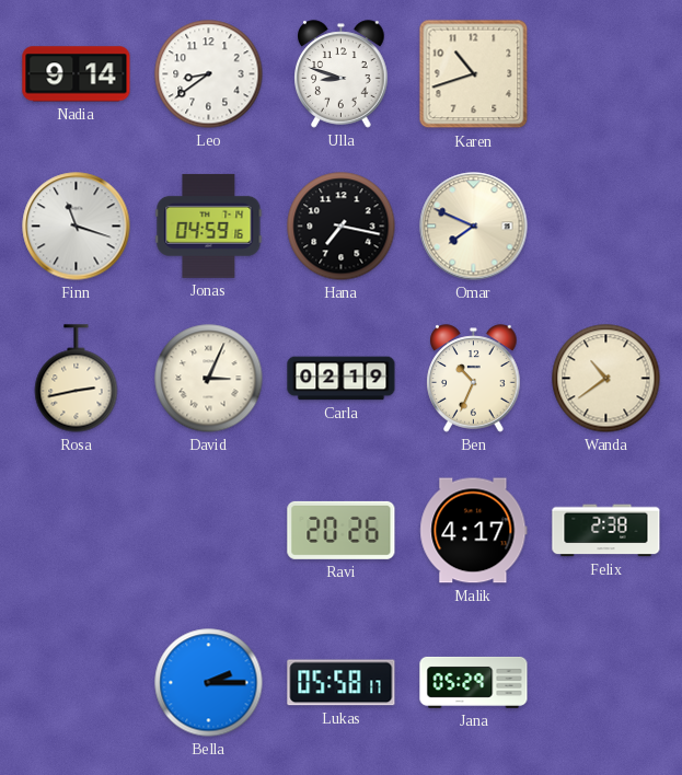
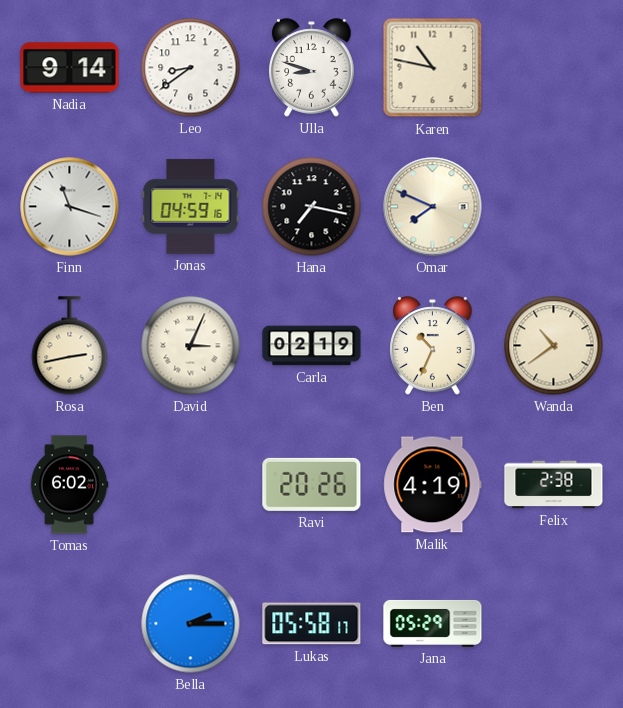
Karen: 10:42 -> 10:47
Tomas: none -> 6:02
Malik: 4:17 -> 4:19
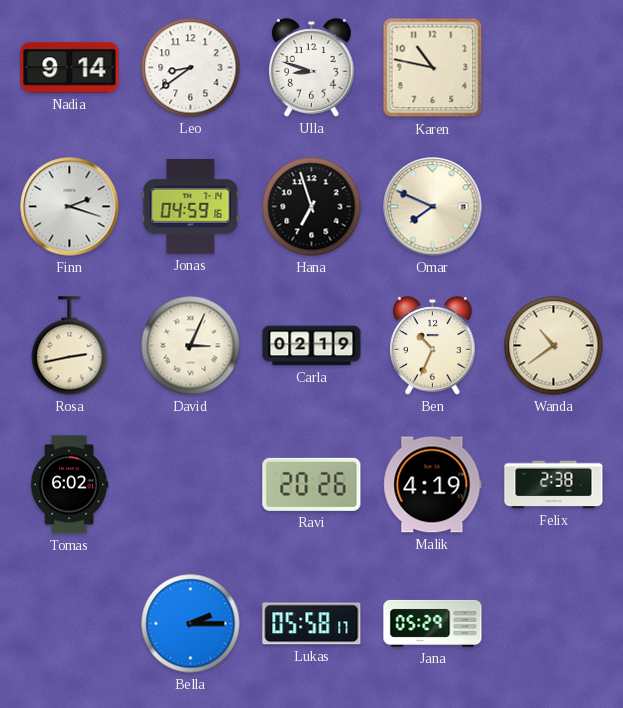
Finn: 11:18 -> 2:18
Hana: 7:17 -> 6:57
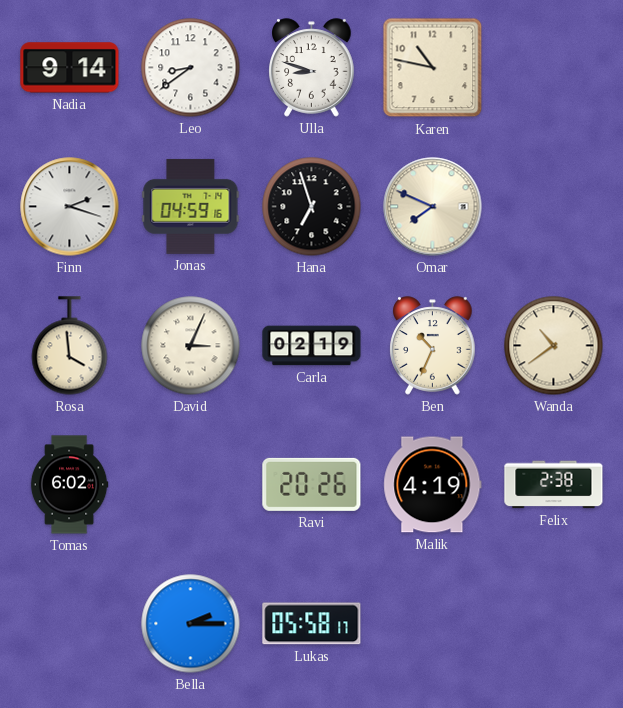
Rosa: 2:43 -> 3:59
Jana: 05:29 -> none
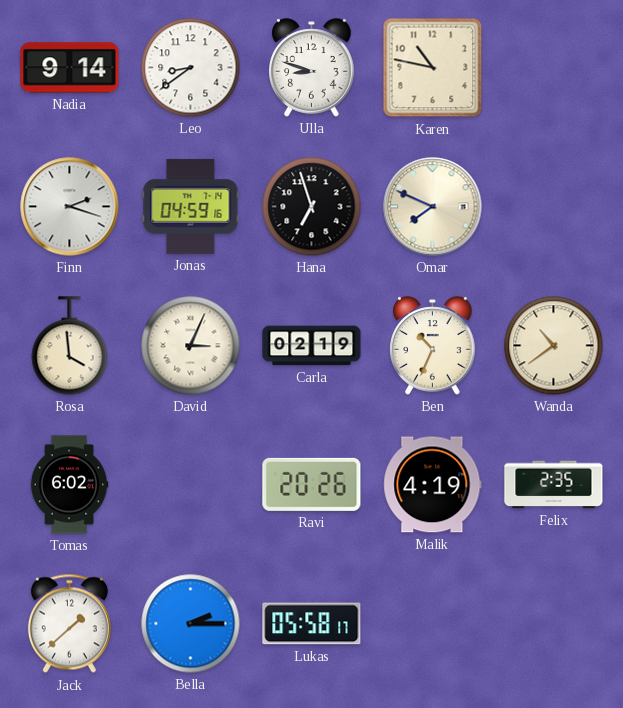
Felix: 2:38 -> 2:35
Jack: none -> 1:38
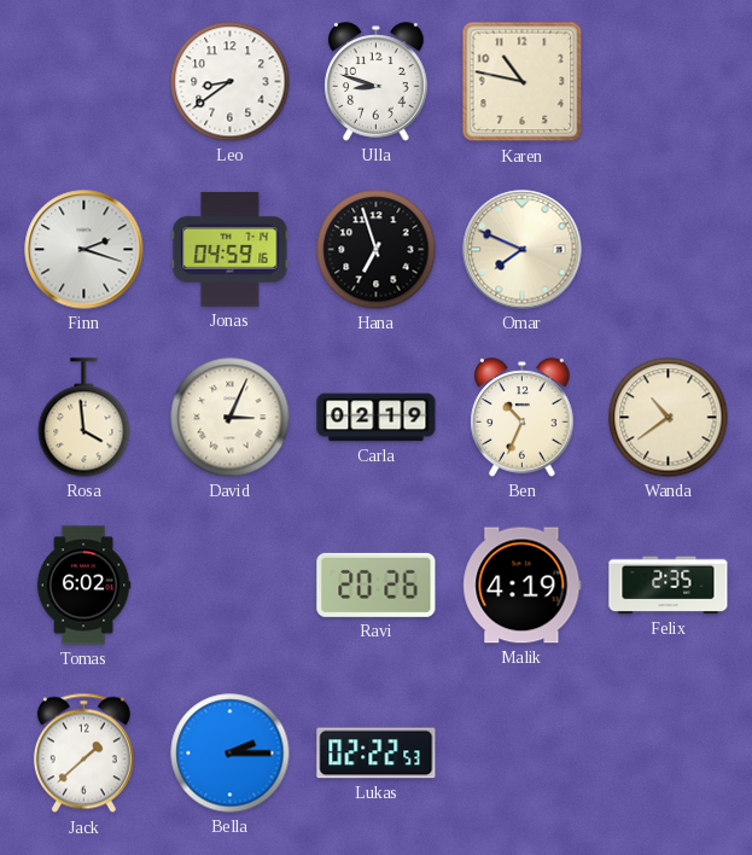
Nadia: 9:14 -> none
Lukas: 05:58 -> 02:22
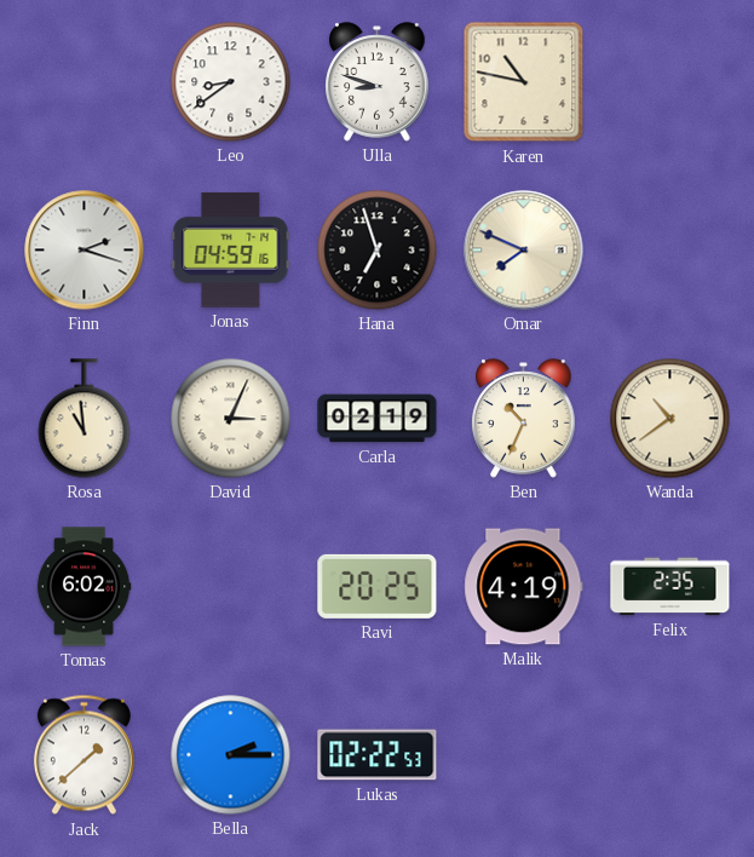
Rosa: 3:59 -> 10:59
Ravi: 20:26 -> 20:25
